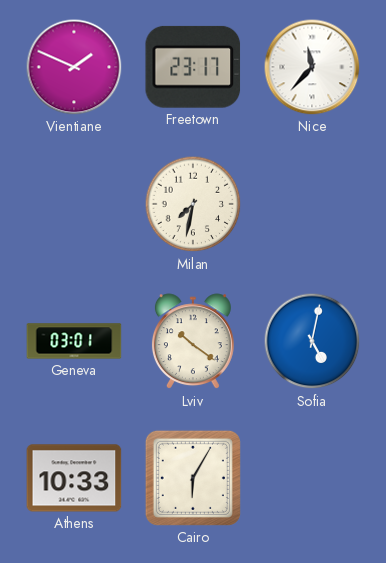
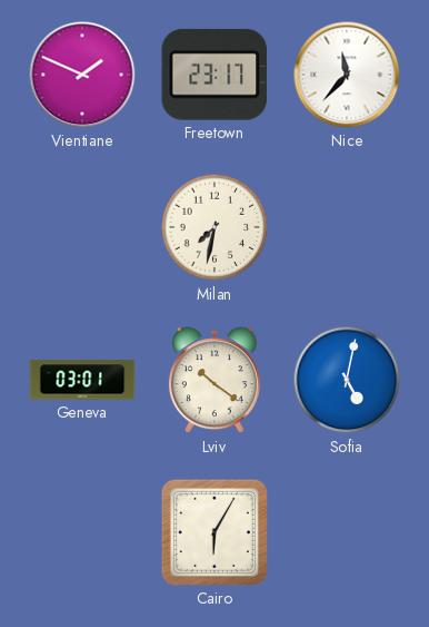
Athens: 10:33 -> none
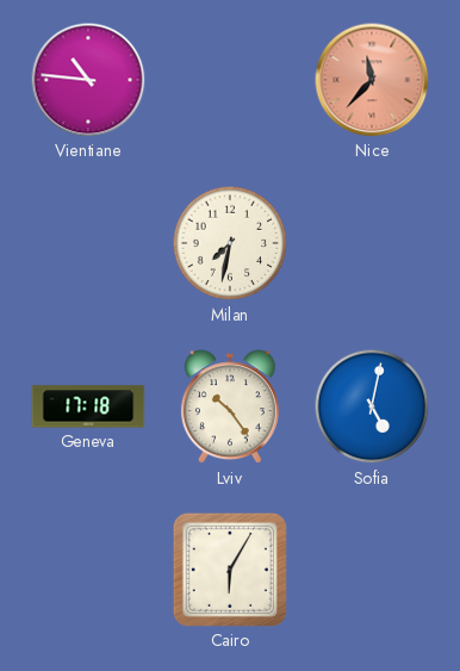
Vientiane: 1:49 -> 10:46
Freetown: 23:17 -> none
Nice dial: white -> salmon
Geneva: 03:01 -> 17:18
Lviv: 10:21 -> 10:24
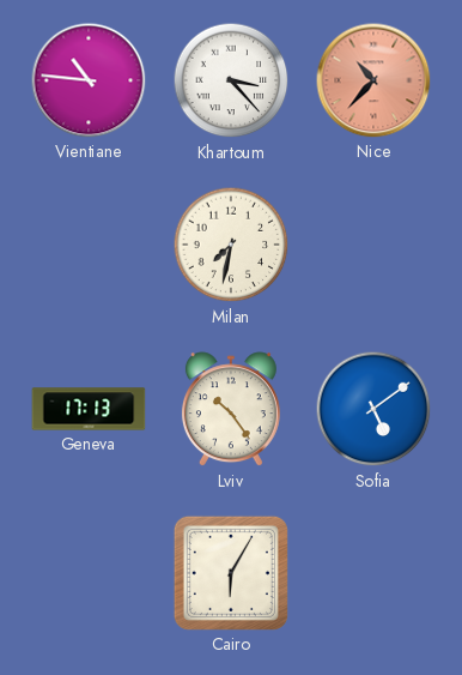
Khartoum: none -> 3:23
Nice: 11:37 -> 10:37
Geneva: 17:18 -> 17:13
Sofia: 5:02 -> 5:09
